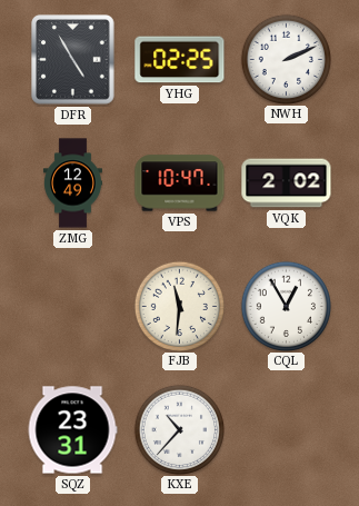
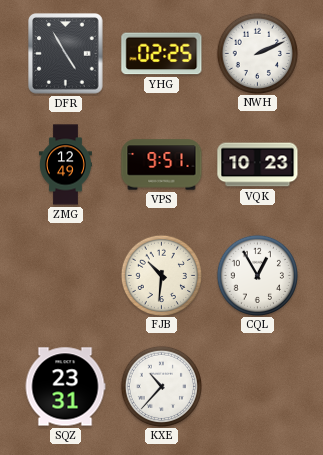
VPS: 10:47 -> 9:51
VQK: 2:02 -> 10:23
FJB: 11:31 -> 10:31
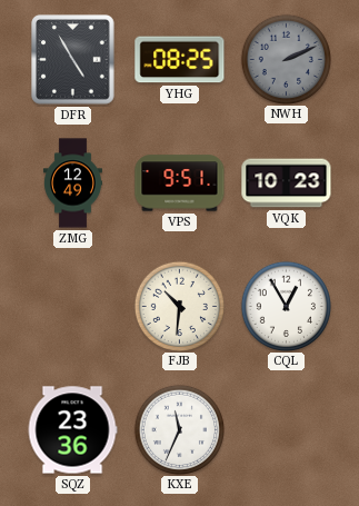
YHG: 02:25 -> 08:25
NWH dial: white -> grey
SQZ: 23:31 -> 23:36
KXE: 10:37 -> 11:34
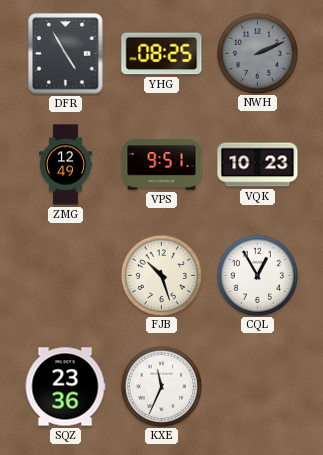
FJB: 10:31 -> 10:27
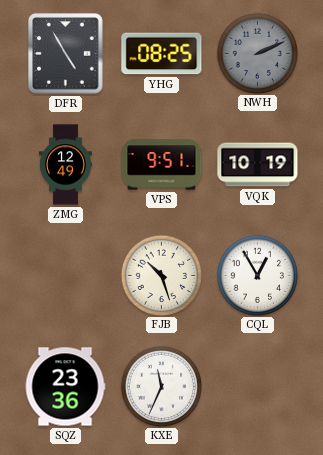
VQK: 10:23 -> 10:19
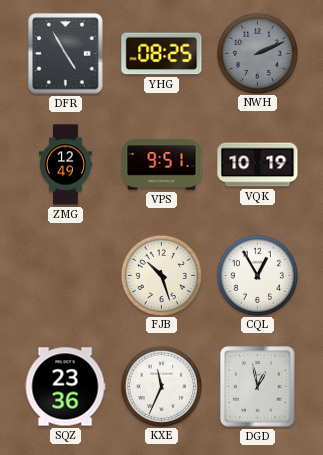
DGD: none -> 12:58
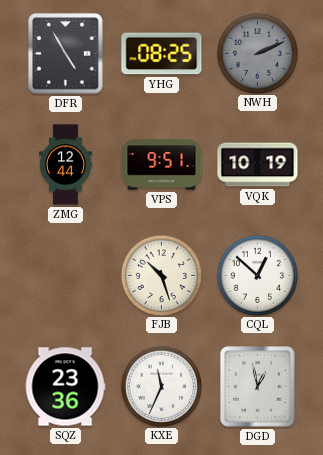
ZMG: 12:49 -> 12:44
CQL: 12:55 -> 12:52
